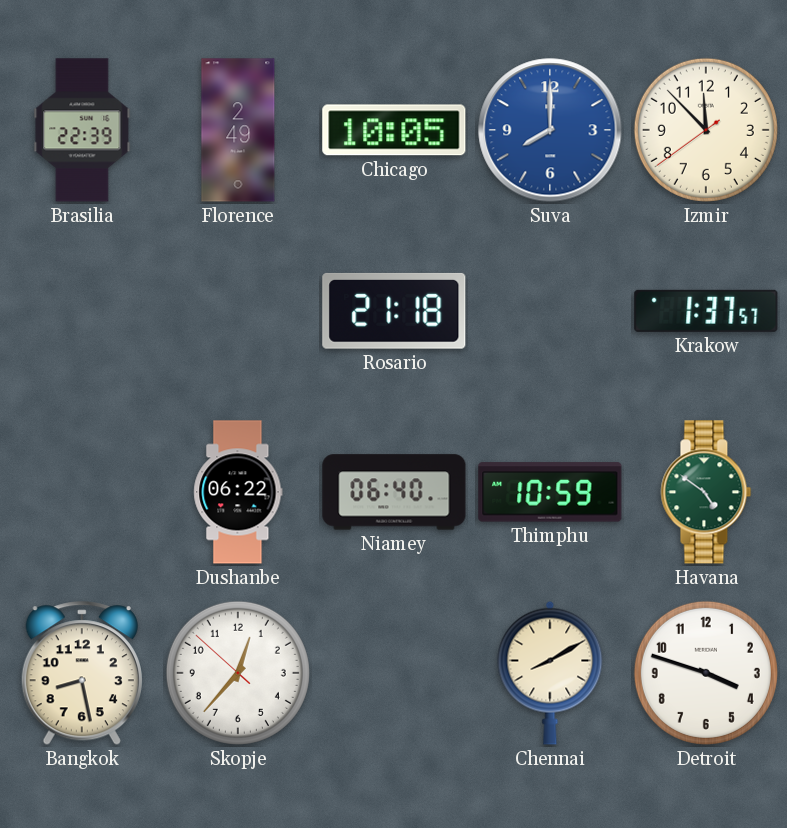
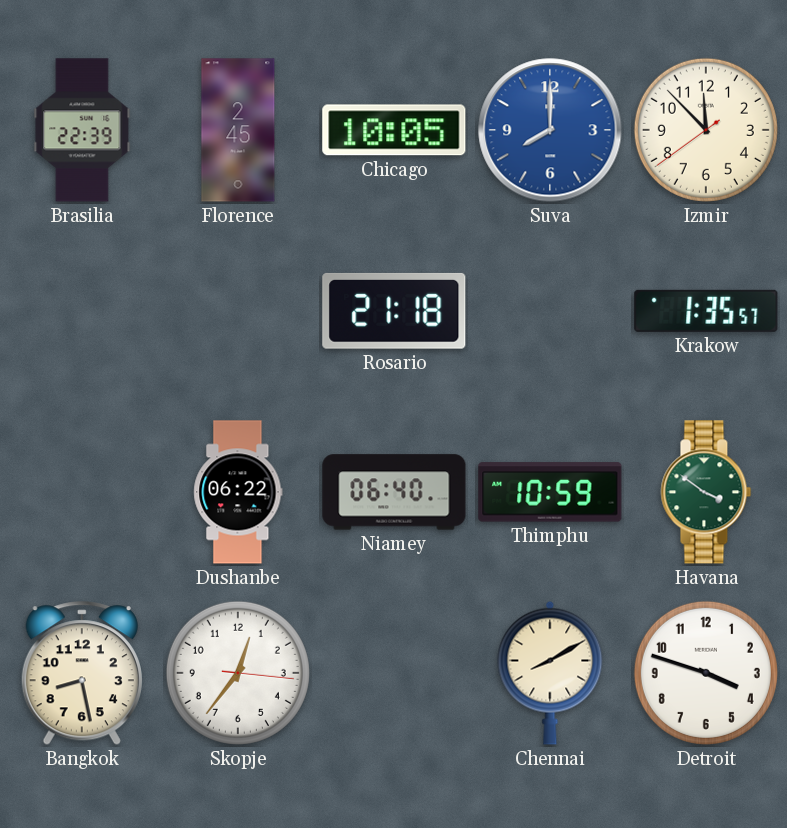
Florence: 2:49 -> 2:45
Krakow: 1:37 -> 1:35
Havana: 4:51 -> 3:51
Skopje: 12:36:52 -> 12:36:16
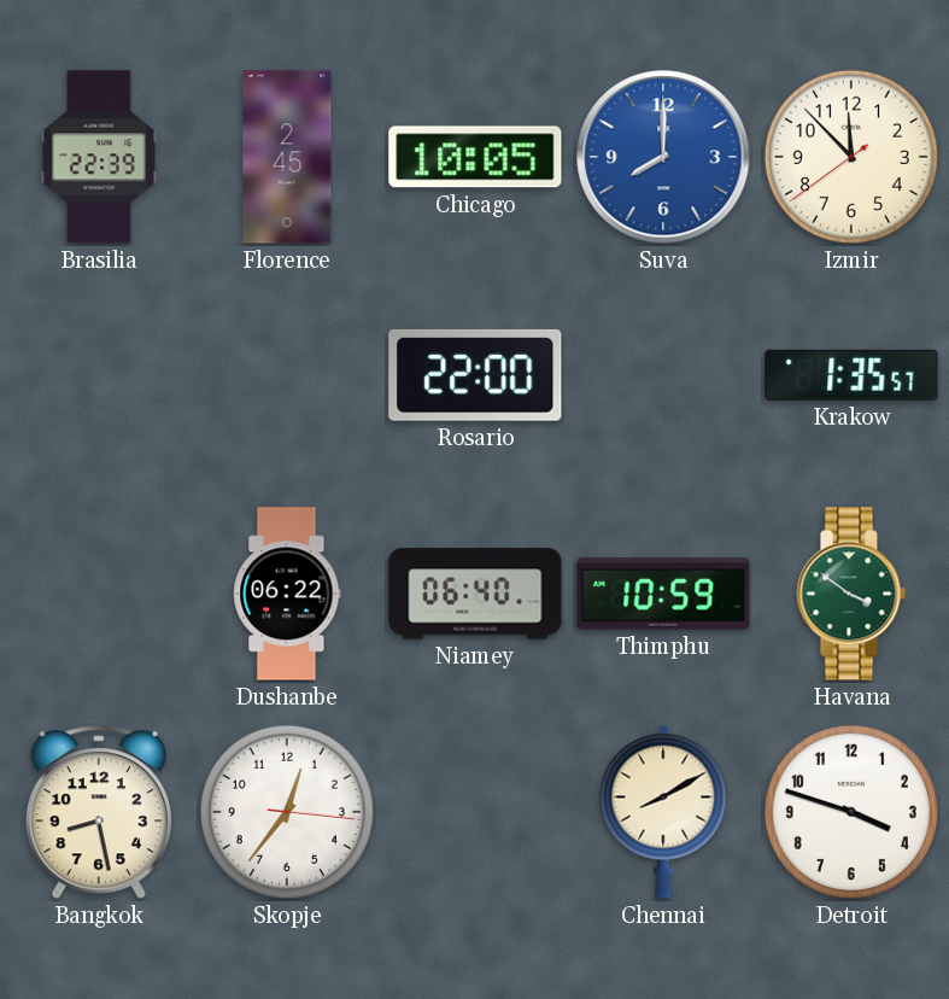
Rosario: 21:18 -> 22:00
